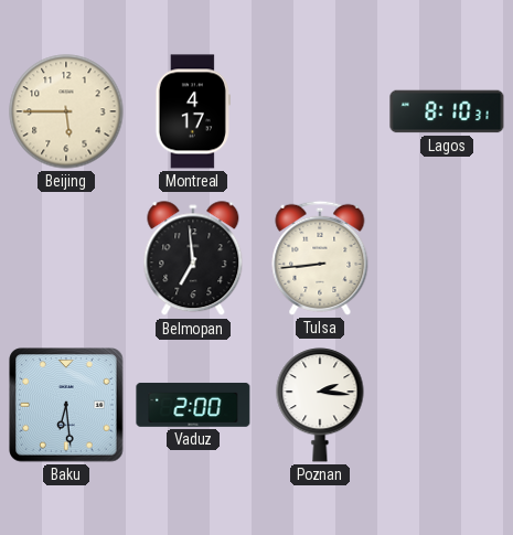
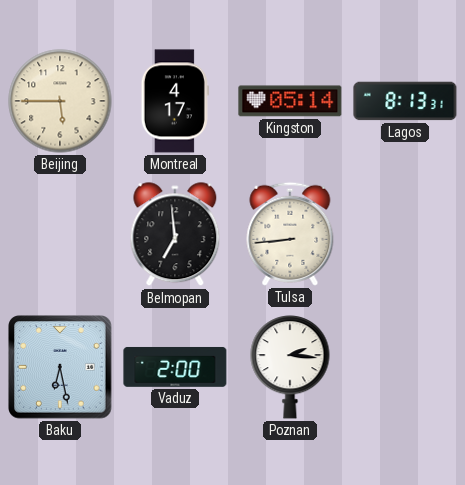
Kingston: none -> 05:14
Lagos: 8:10 -> 8:13
Baku: 6:29 -> 6:28
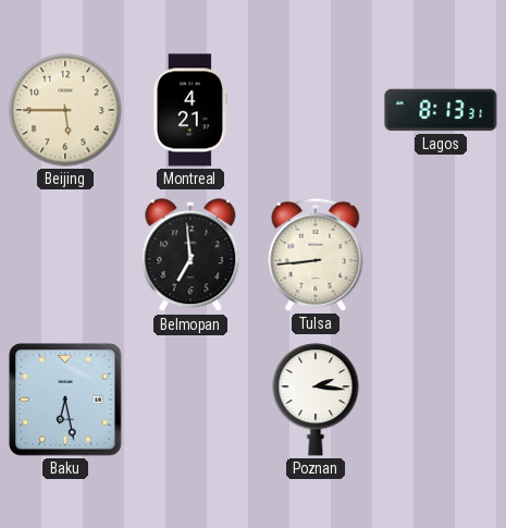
Montreal: 4:17 -> 4:21
Kingston: 05:14 -> none
Vaduz: 2:00 -> none
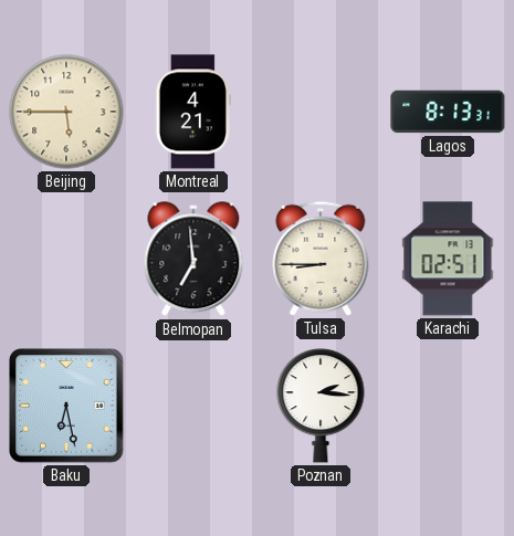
Tulsa: 8:44 -> 8:45
Karachi: none -> 02:51
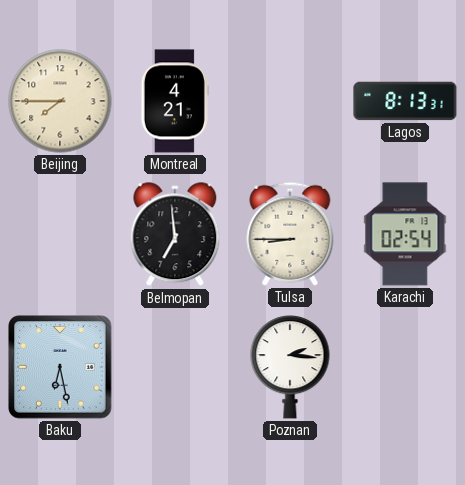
Beijing: 5:45 -> 7:45
Karachi: 02:51 -> 02:54
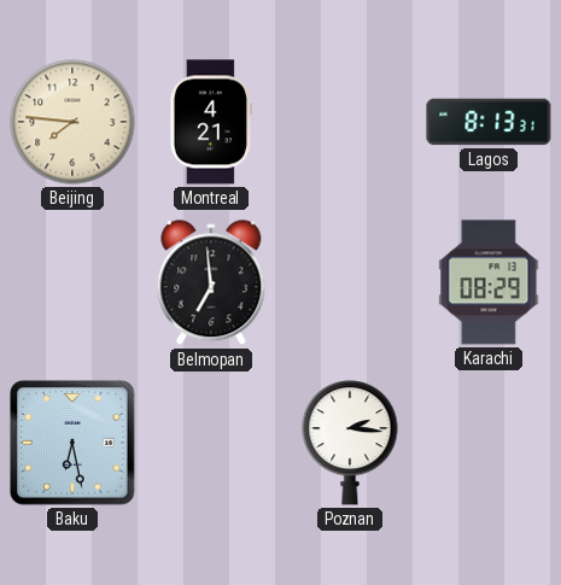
Beijing: 7:45 -> 7:46
Tulsa: 8:45 -> none
Karachi: 02:54 -> 08:29
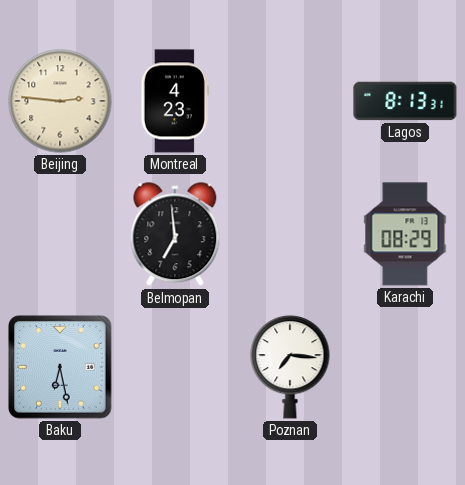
Beijing: 7:46 -> 2:46
Montreal: 4:21 -> 4:23
Poznan: 2:16 -> 7:16
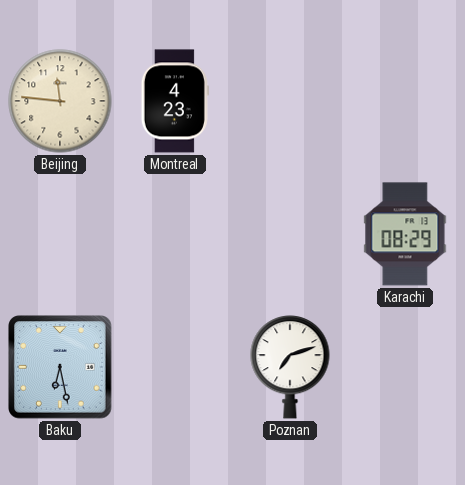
Beijing: 2:46 -> 11:46
Lagos: 8:13 -> none
Belmopan: 6:59 -> none
Poznan: 7:16 -> 7:12
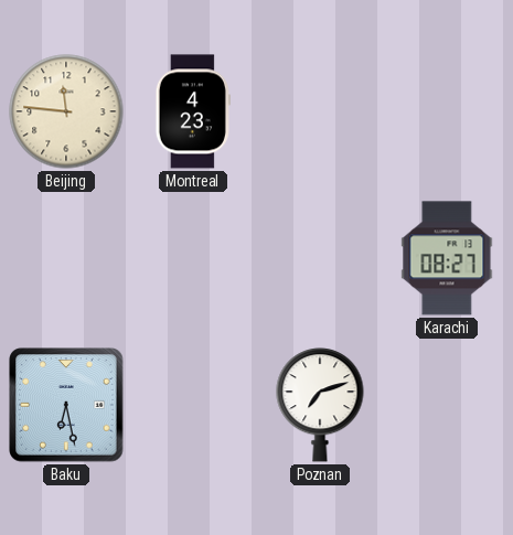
Karachi: 08:29 -> 08:27
